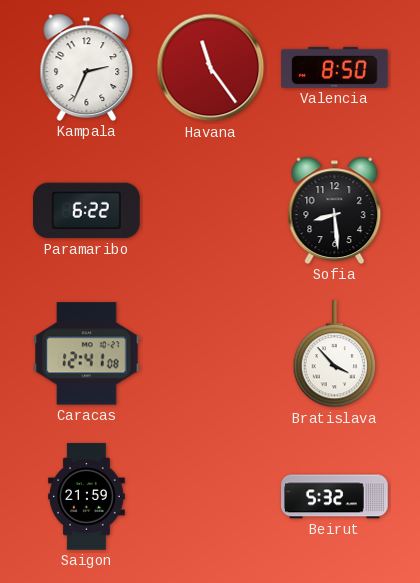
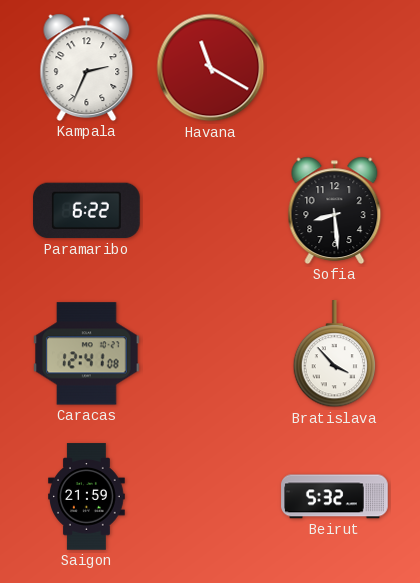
Havana: 11:24 -> 11:20
Valencia: 8:50 -> none
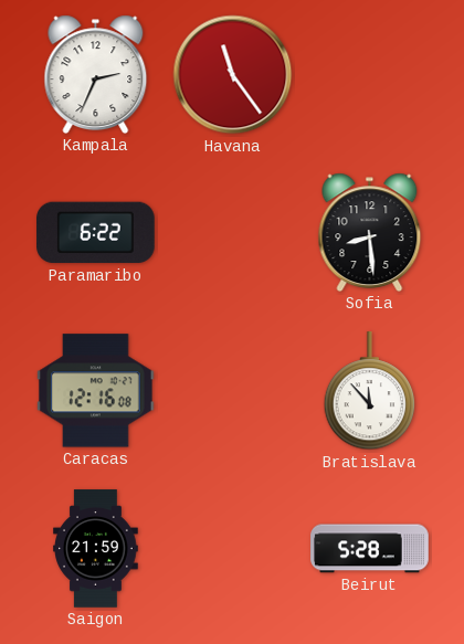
Havana: 11:20 -> 11:24
Caracas: 12:41 -> 12:16
Bratislava: 3:53 -> 11:53
Beirut: 5:32 -> 5:28
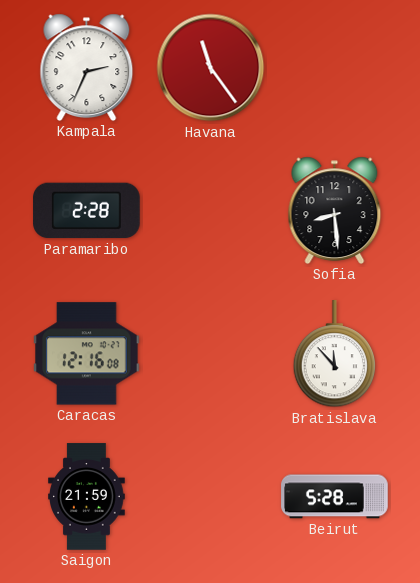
Paramaribo: 6:22 -> 2:28
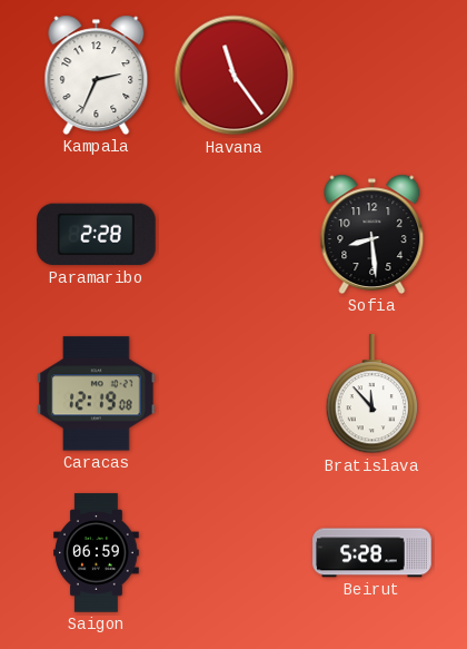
Caracas: 12:16 -> 12:19
Saigon: 21:59 -> 06:59
